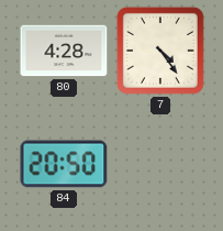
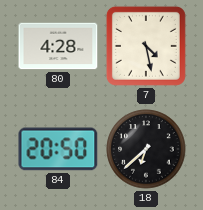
7: 4:24 -> 4:28
18: none -> 6:38
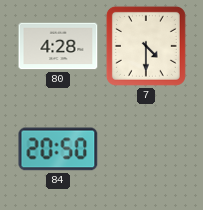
7: 4:28 -> 4:30
18: 6:38 -> none
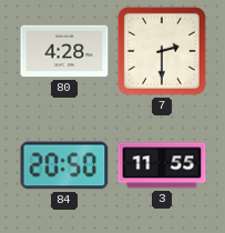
7: 4:30 -> 2:30
3: none -> 11:55
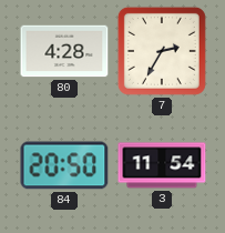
7: 2:30 -> 2:35
3: 11:55 -> 11:54
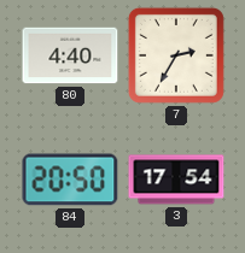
80: 4:28 -> 4:40
3: 11:54 -> 17:54
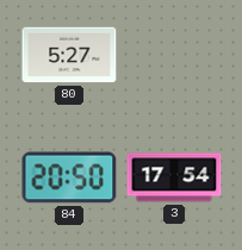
80: 4:40 -> 5:27
7: 2:35 -> none
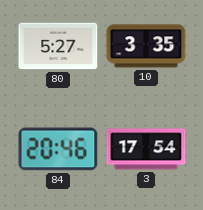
10: none -> 3:35
84: 20:50 -> 20:46
